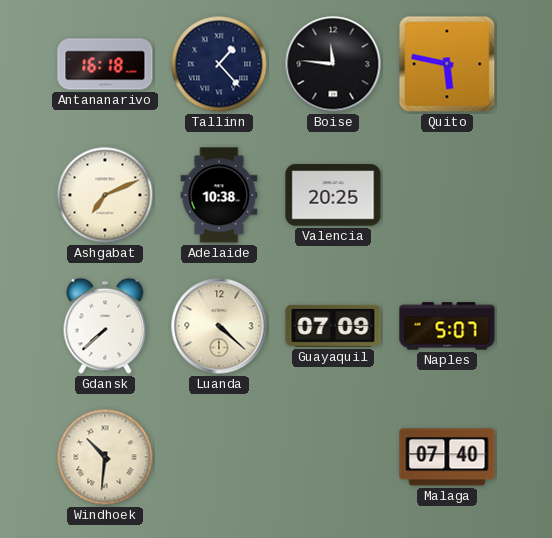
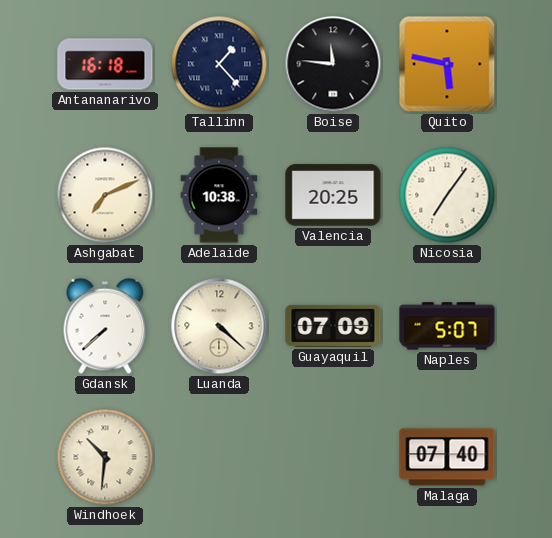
Nicosia: none -> 7:06
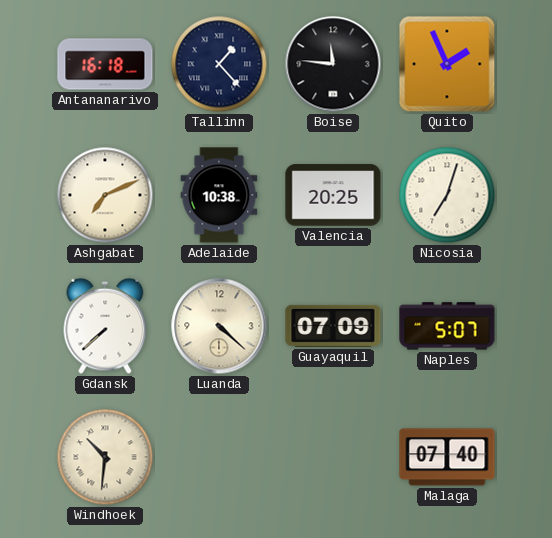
Quito: 5:47 -> 1:56
Nicosia: 7:06 -> 7:03
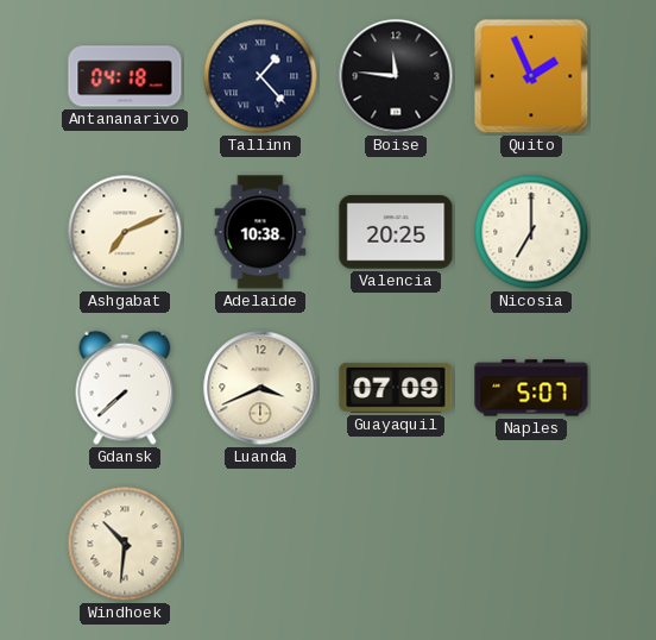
Antananarivo: 16:18 -> 04:18
Nicosia: 7:03 -> 7:00
Luanda: 4:22 -> 3:41
Malaga: 07:40 -> none
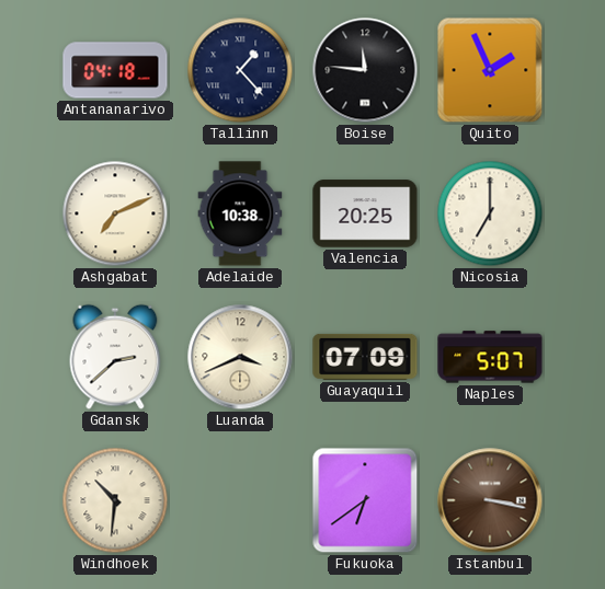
Gdansk: 7:38 -> 2:38
Fukuoka: none -> 6:39
Istanbul: none -> 3:17
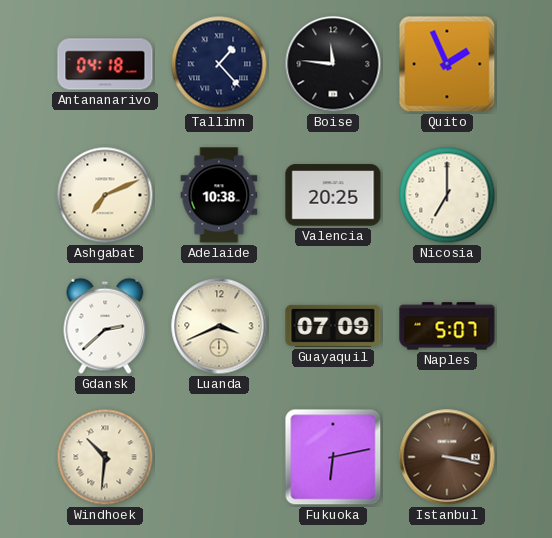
Fukuoka: 6:39 -> 6:13
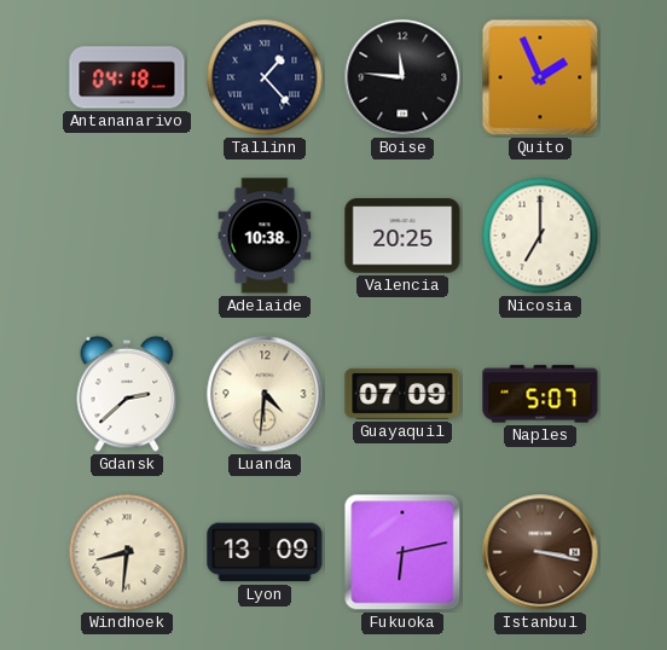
Ashgabat: 7:11 -> none
Luanda: 3:41 -> 4:31
Windhoek: 10:31 -> 8:31
Lyon: none -> 13:09
